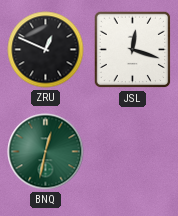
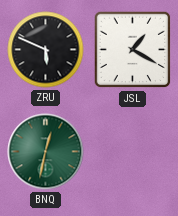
ZRU: 12:49 -> 5:49
JSL: 12:18 -> 1:20
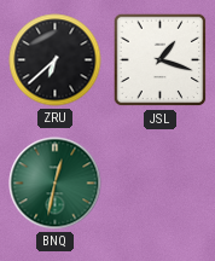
ZRU: 5:49 -> 6:38
JSL: 1:20 -> 1:18
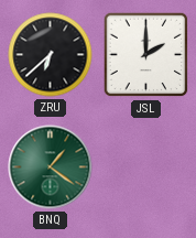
JSL: 1:18 -> 2:00
BNQ: 12:32 -> 1:21
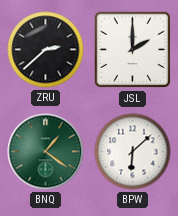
ZRU: 6:38 -> 2:38
BPW: none -> 6:08
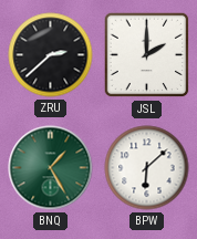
BNQ: 1:21 -> 1:25
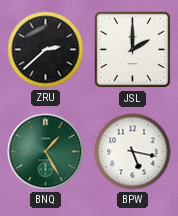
BPW: 6:08 -> 5:17
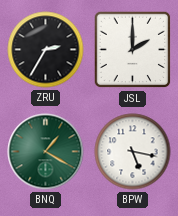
ZRU: 2:38 -> 2:35
BNQ: 1:25 -> 1:20
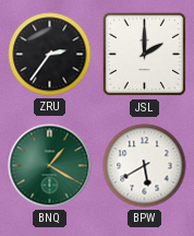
ZRU: 2:35 -> 2:36
BPW: 5:17 -> 5:40
